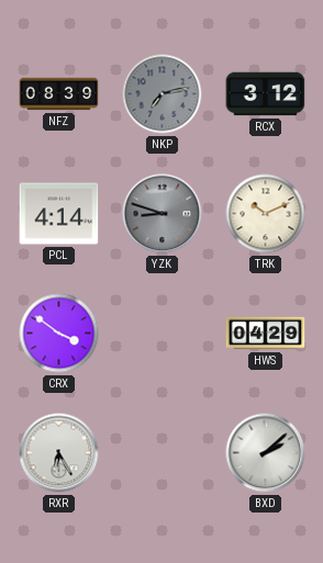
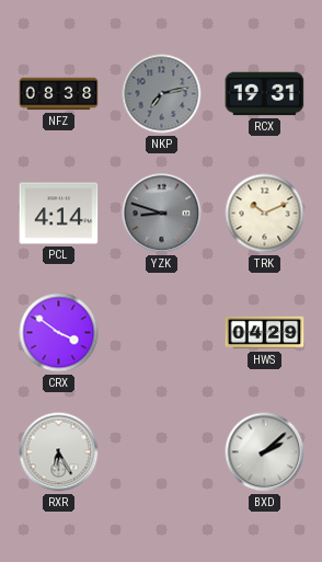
NFZ: 08:39 -> 08:38
RCX: 3:12 -> 19:31
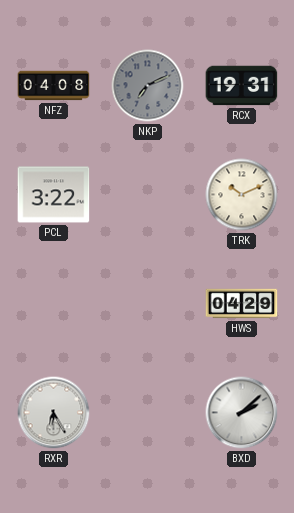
NFZ: 08:38 -> 04:08
NKP: 7:13 -> 7:11
PCL: 4:14 -> 3:22
YZK: 8:48 -> none
CRX: 3:51 -> none
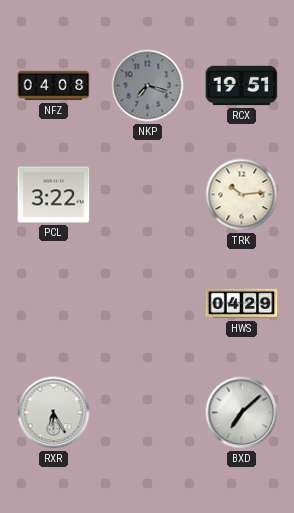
NKP: 7:11 -> 7:18
RCX: 19:31 -> 19:51
TRK: 10:11 -> 10:14
BXD: 2:08 -> 7:08
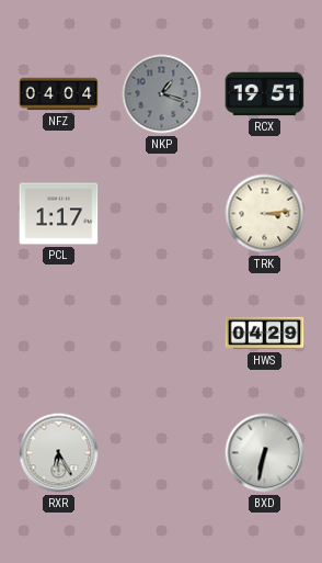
NFZ: 04:08 -> 04:04
NKP: 7:18 -> 1:18
PCL: 3:22 -> 1:17
TRK: 10:14 -> 3:14
BXD: 7:08 -> 6:32
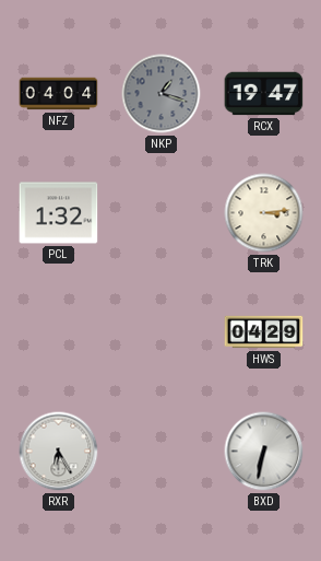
RCX: 19:51 -> 19:47
PCL: 1:17 -> 1:32
